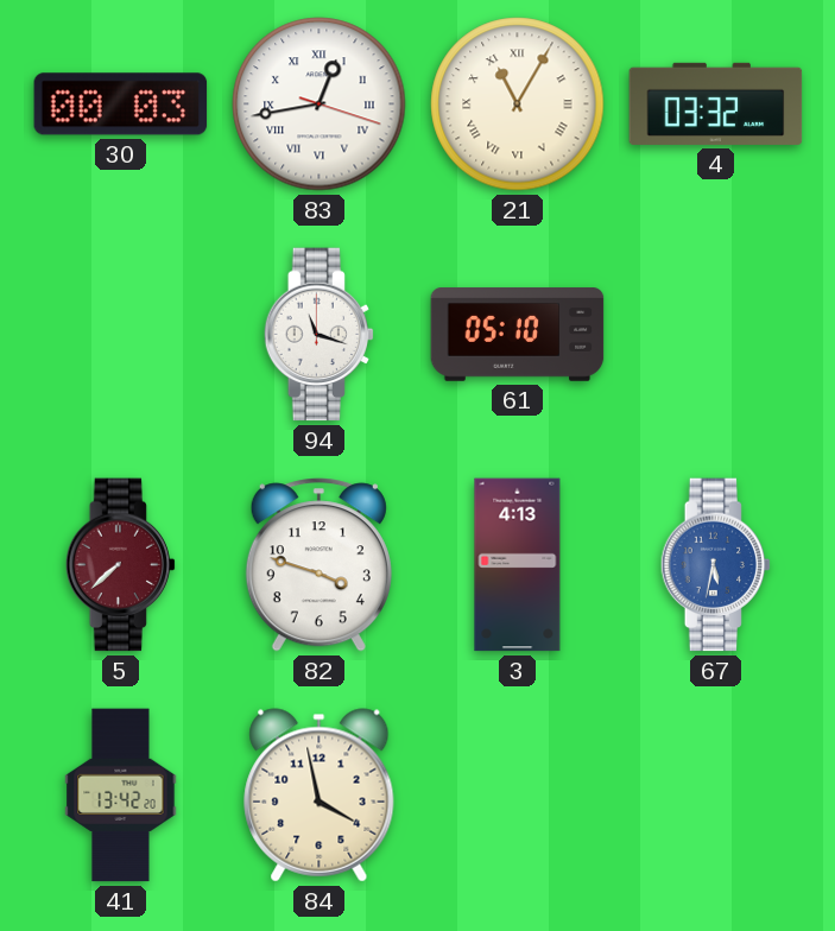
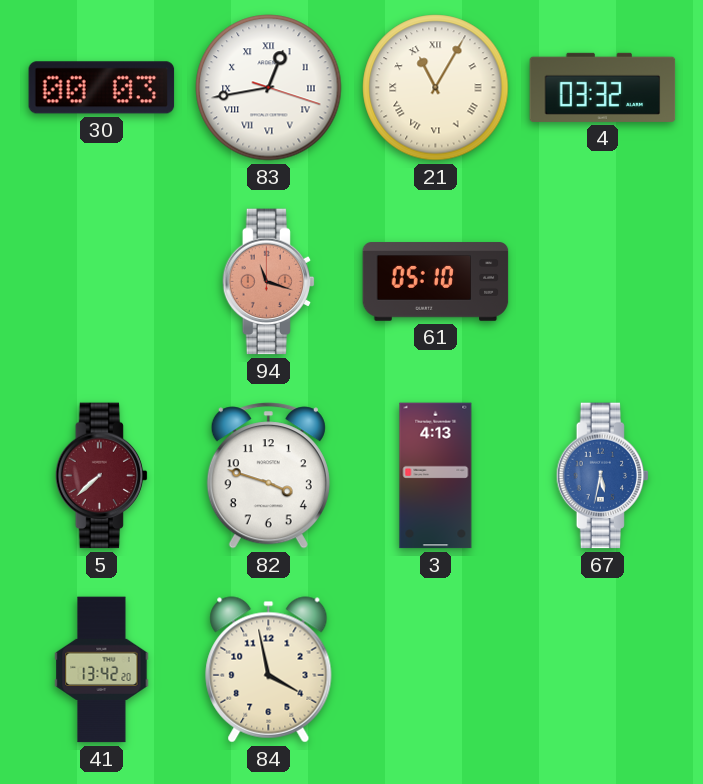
94 dial: white -> salmon
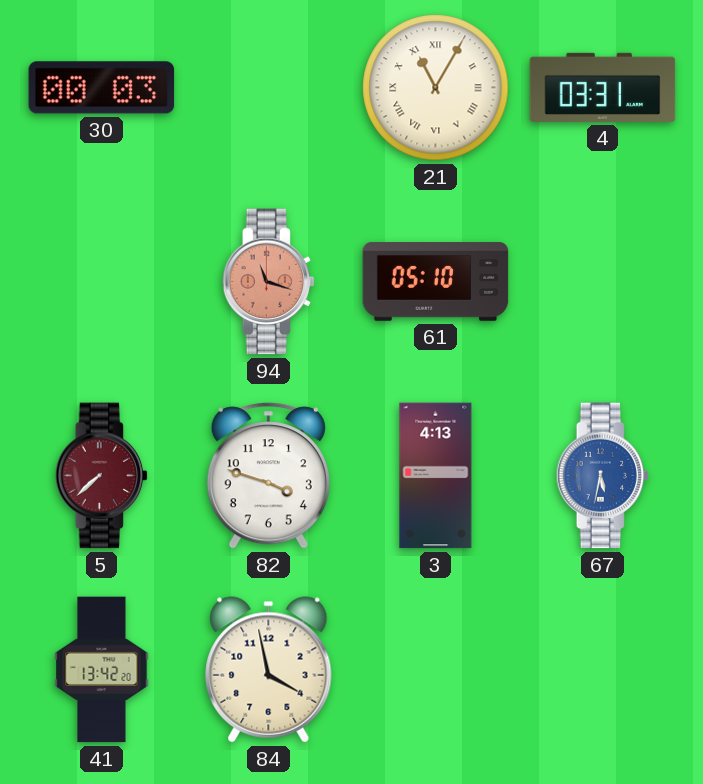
83: 12:43 -> none
4: 03:32 -> 03:31
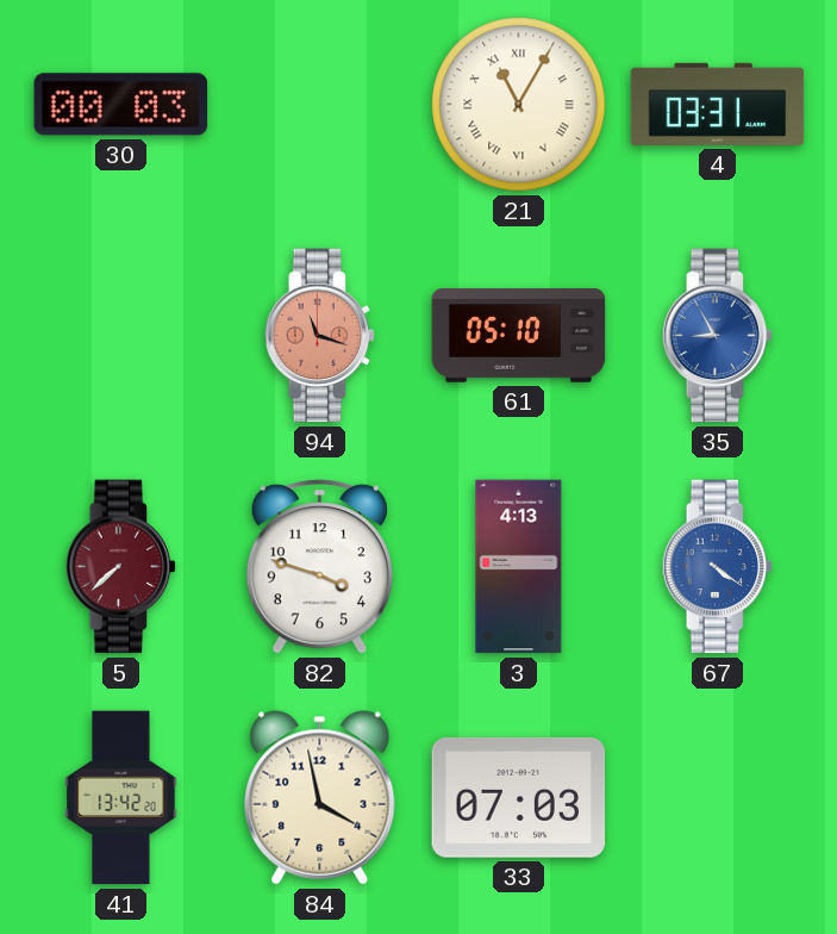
35: none -> 8:55
67: 5:32 -> 4:21
33: none -> 07:03
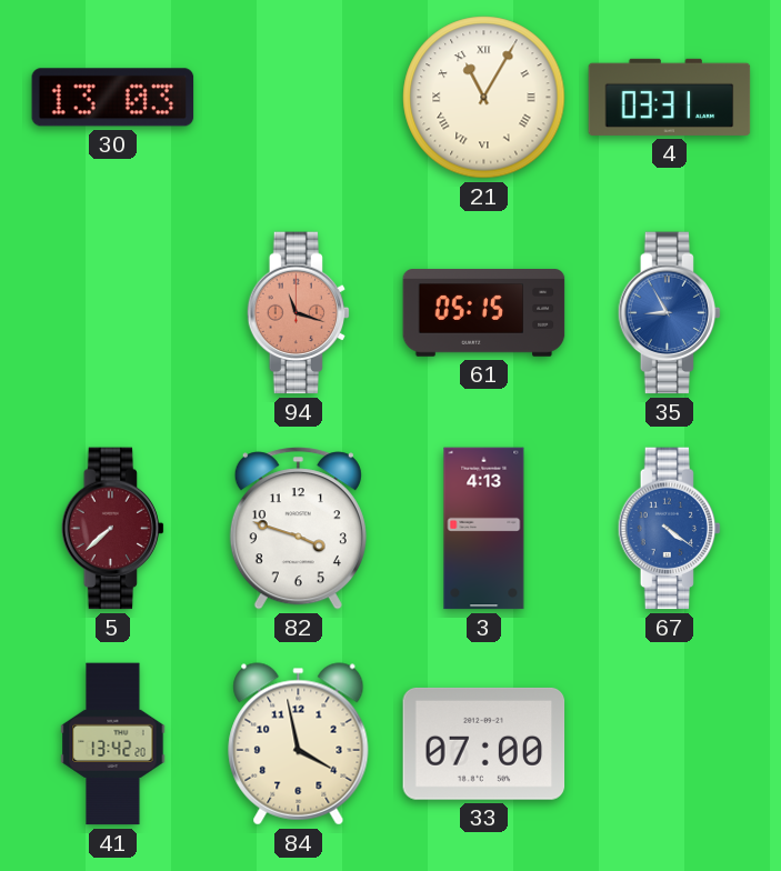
30: 00:03 -> 13:03
61: 05:10 -> 05:15
33: 07:03 -> 07:00
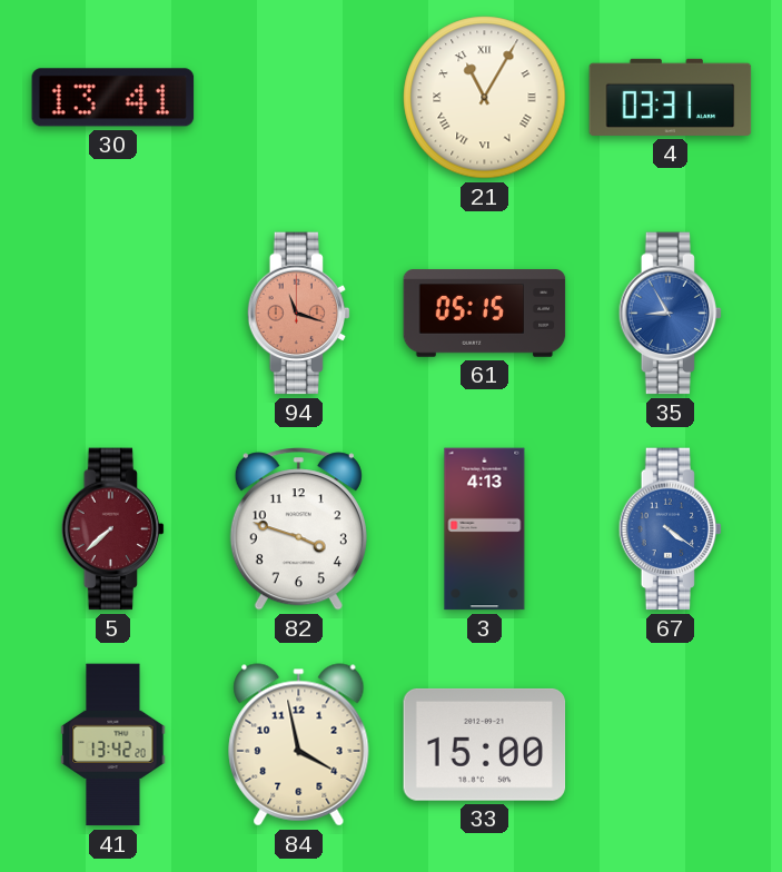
30: 13:03 -> 13:41
33: 07:00 -> 15:00
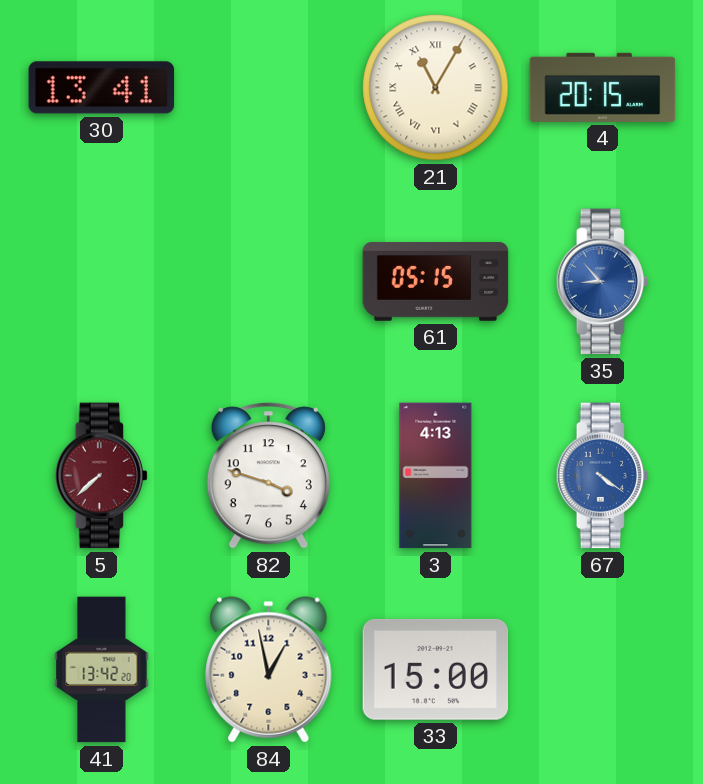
4: 03:31 -> 20:15
94: 11:18 -> none
35: 8:55 -> 8:53
84: 3:58 -> 12:58
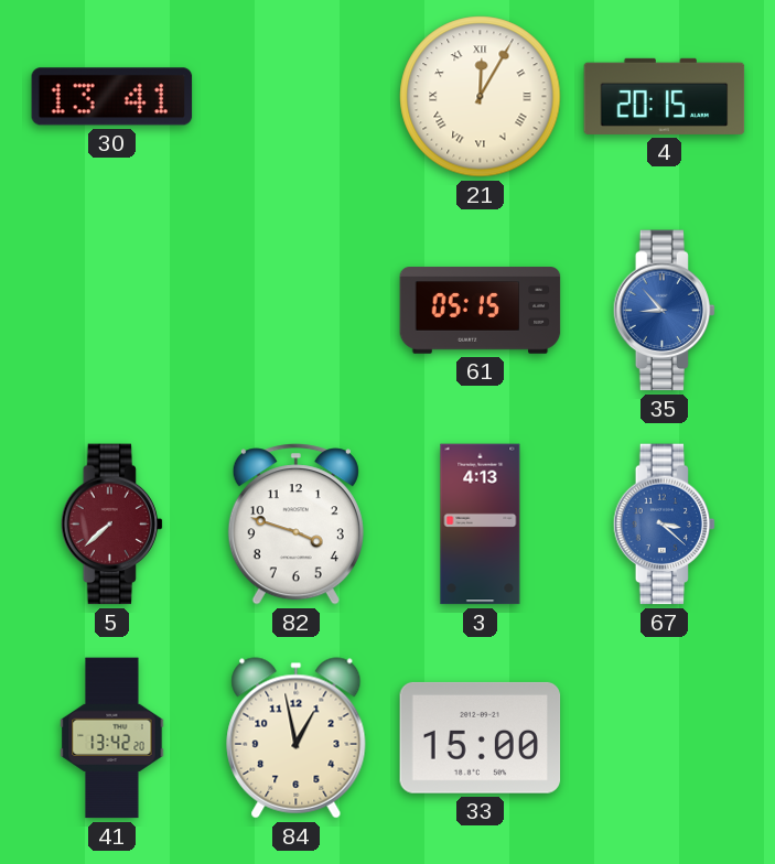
21: 11:05 -> 12:05
67: 4:21 -> 3:22
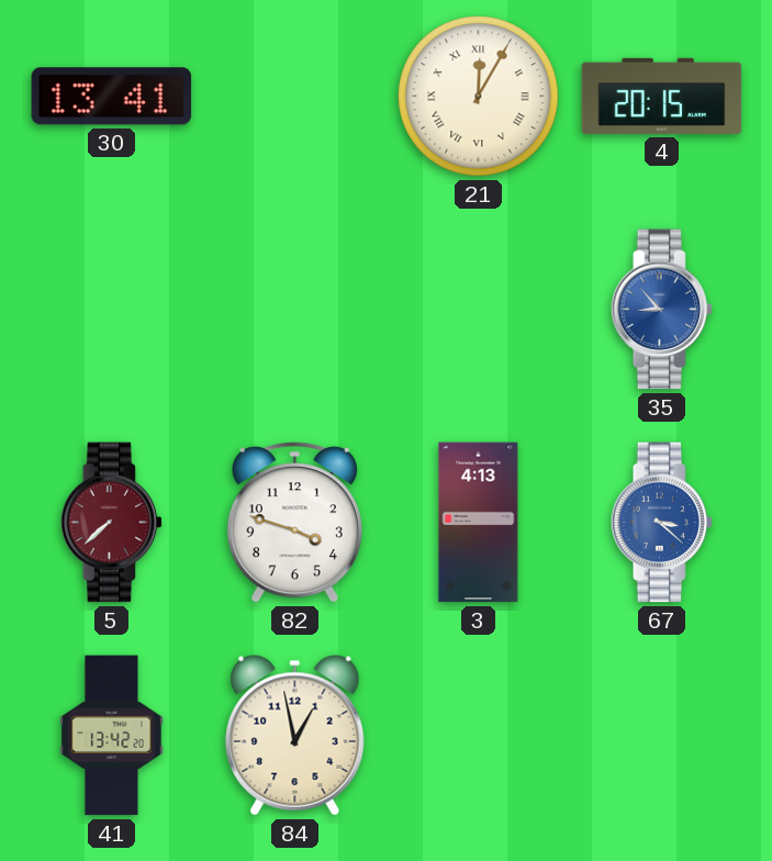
61: 05:15 -> none
33: 15:00 -> none
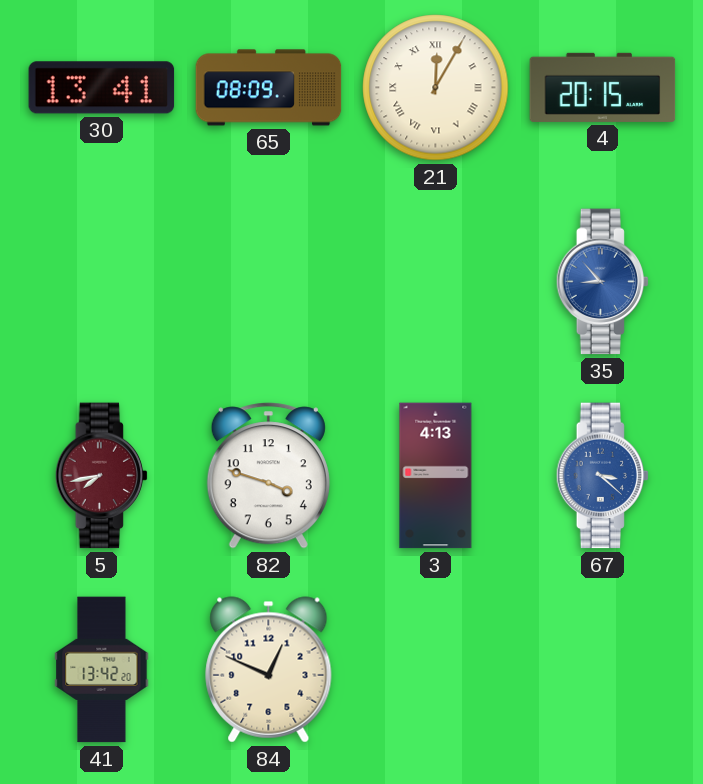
65: none -> 08:09
5: 7:38 -> 7:43
84: 12:58 -> 12:49
